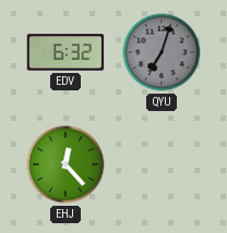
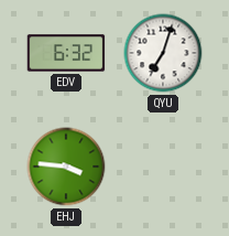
QYU dial: grey -> white
EHJ: 12:23 -> 3:46
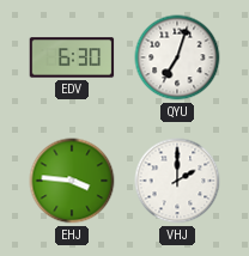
EDV: 6:32 -> 6:30
VHJ: none -> 2:00
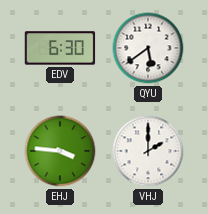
QYU: 7:03 -> 5:39
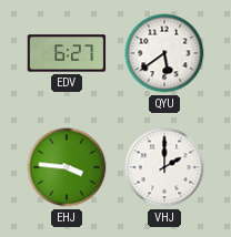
EDV: 6:30 -> 6:27
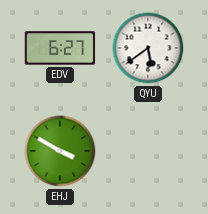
EHJ: 3:46 -> 3:50
VHJ: 2:00 -> none
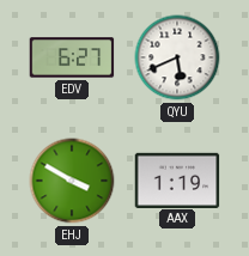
QYU: 5:39 -> 5:41
AAX: none -> 1:19
